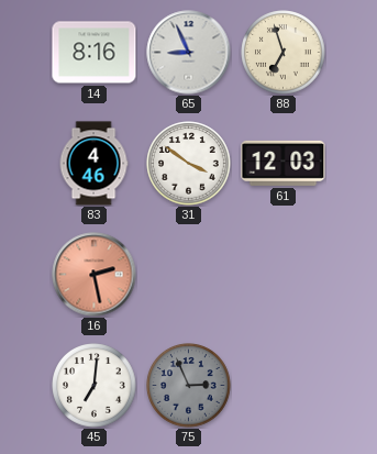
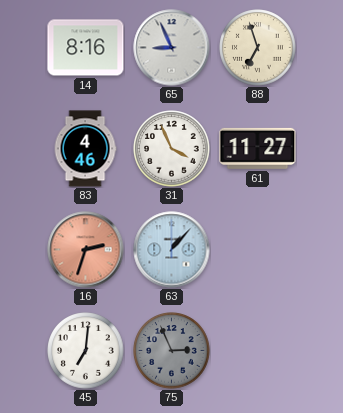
31: 3:51 -> 3:56
61: 12:03 -> 11:27
16: 2:28 -> 2:33
63: none -> 1:07
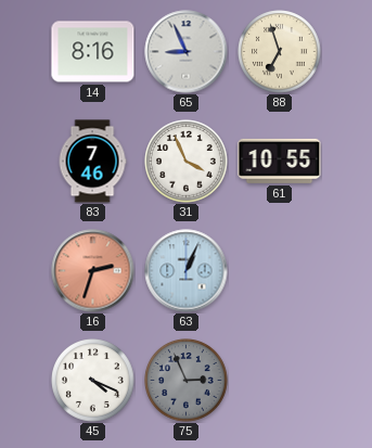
83: 4:46 -> 7:46
61: 11:27 -> 10:55
63: 1:07 -> 1:04
45: 7:01 -> 4:19
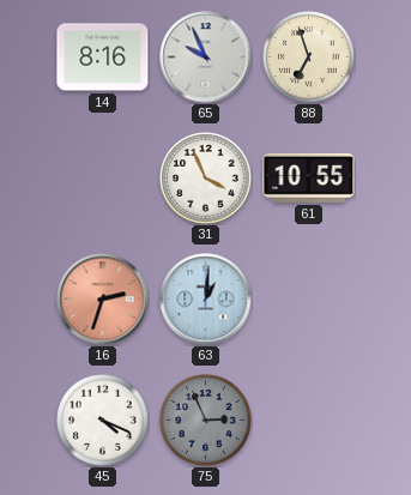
65: 8:56 -> 9:56
83: 7:46 -> none
63: 1:04 -> 1:01
